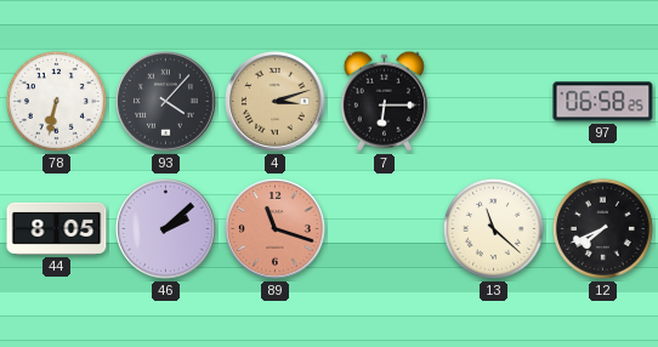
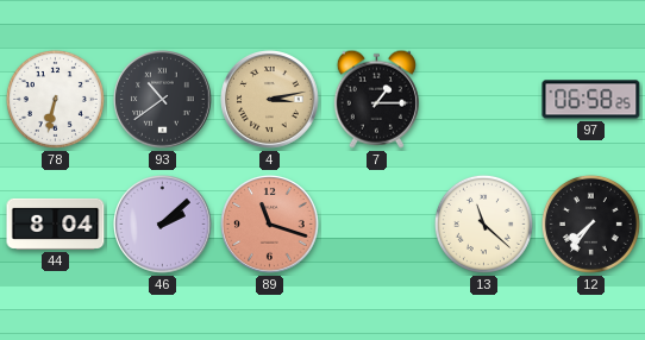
93: 4:07 -> 10:39
4: 3:12 -> 3:13
7: 6:15 -> 1:15
44: 8:05 -> 8:04
12: 7:41 -> 7:36
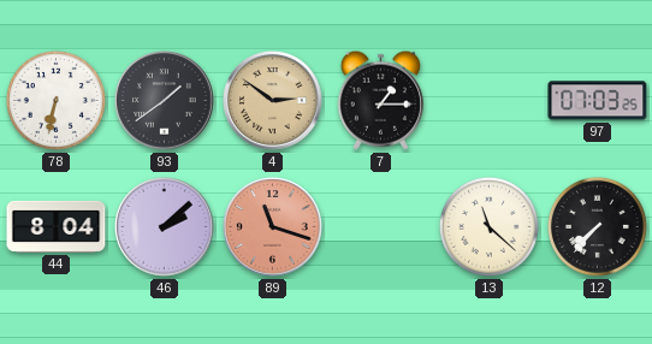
93: 10:39 -> 1:39
4: 3:13 -> 2:51
97: 06:58 -> 07:03
12: 7:36 -> 7:37
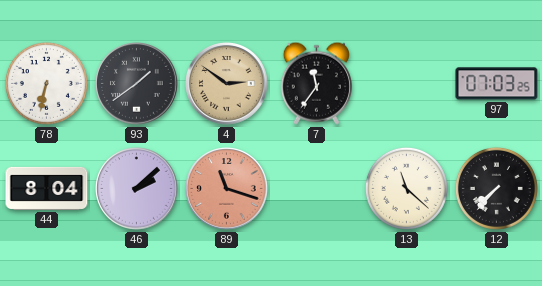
7: 1:15 -> 11:36
